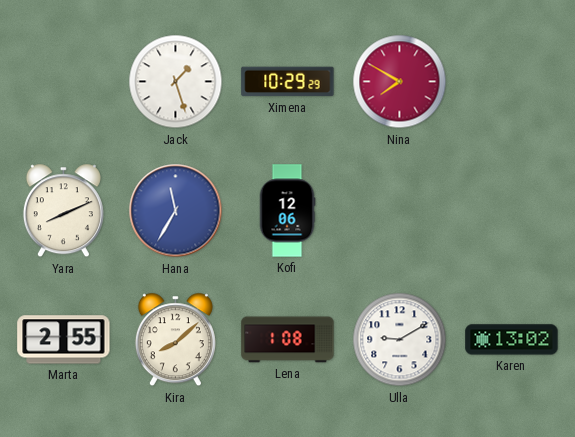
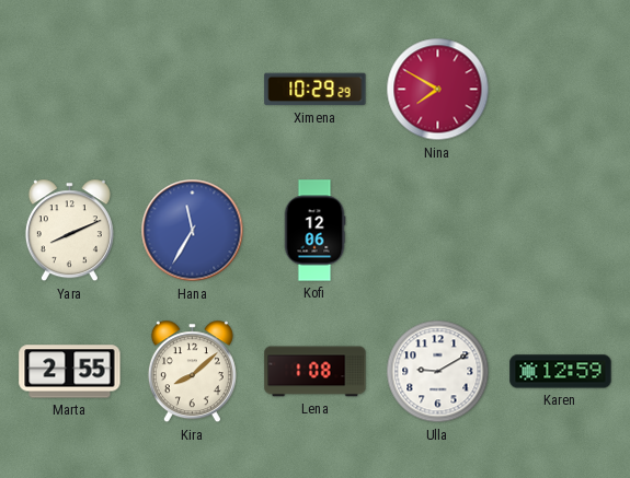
Jack: 1:27 -> none
Karen: 13:02 -> 12:59
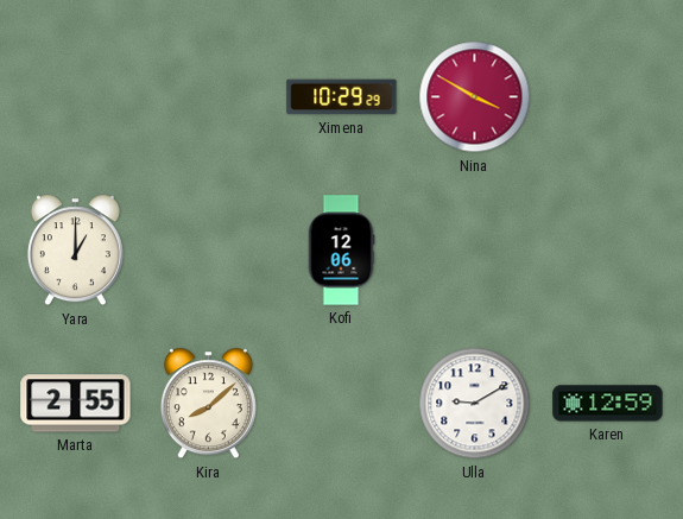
Nina: 7:50 -> 3:50
Yara: 8:11 -> 1:00
Hana: 11:35 -> none
Lena: 1:08 -> none
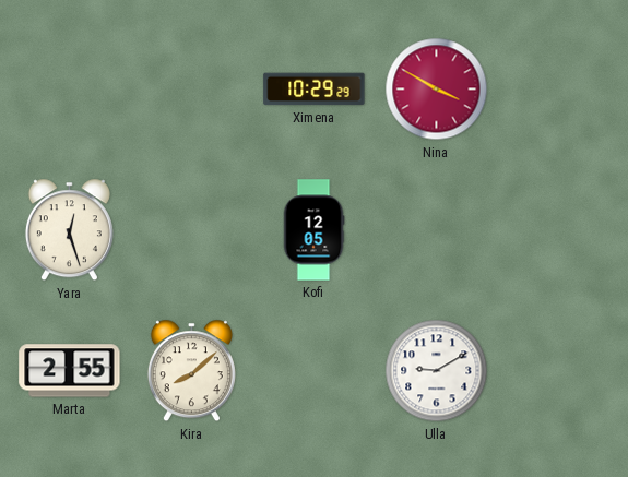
Yara: 1:00 -> 12:27
Kofi: 12:06 -> 12:05
Karen: 12:59 -> none
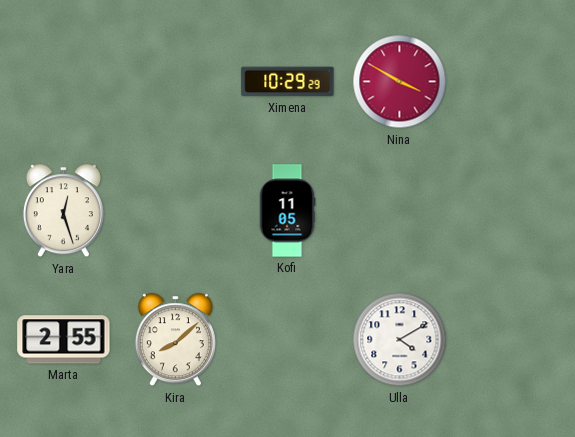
Kofi: 12:05 -> 11:05
Ulla: 9:10 -> 4:10
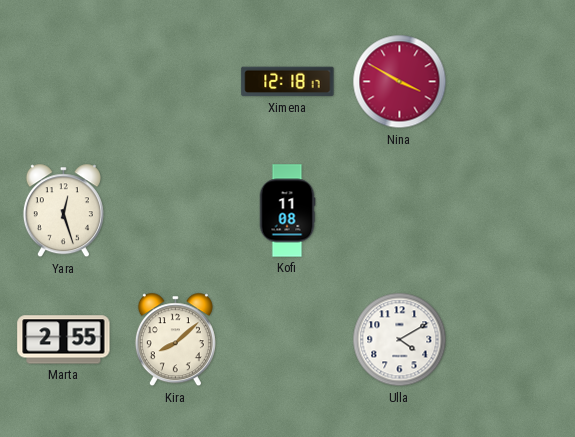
Ximena: 10:29 -> 12:18
Kofi: 11:05 -> 11:08
